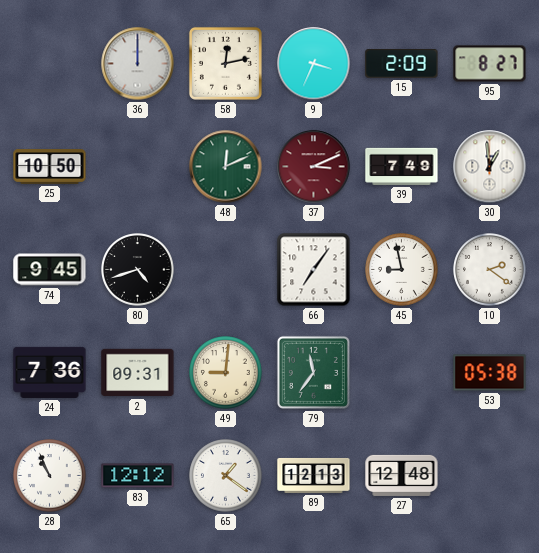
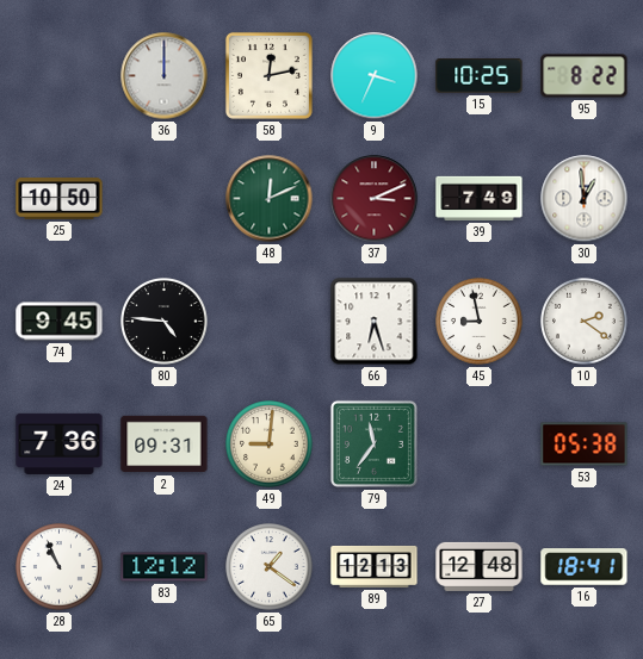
15: 2:09 -> 10:25
95: 8:27 -> 8:22
80: 4:42 -> 4:46
66: 7:06 -> 6:27
16: none -> 18:41
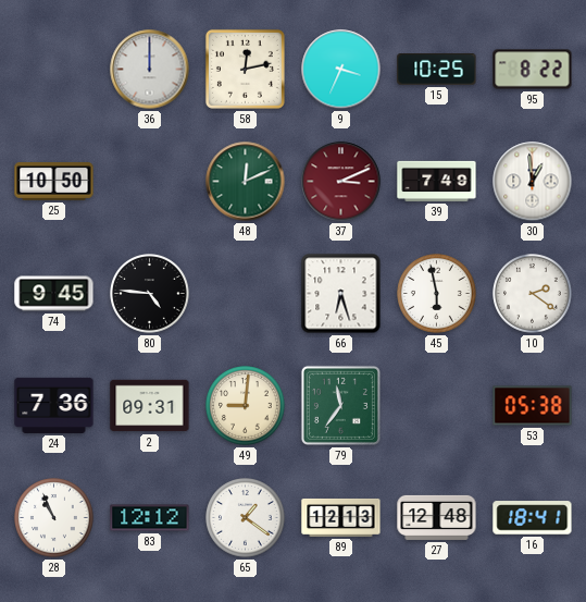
45: 8:58 -> 5:58
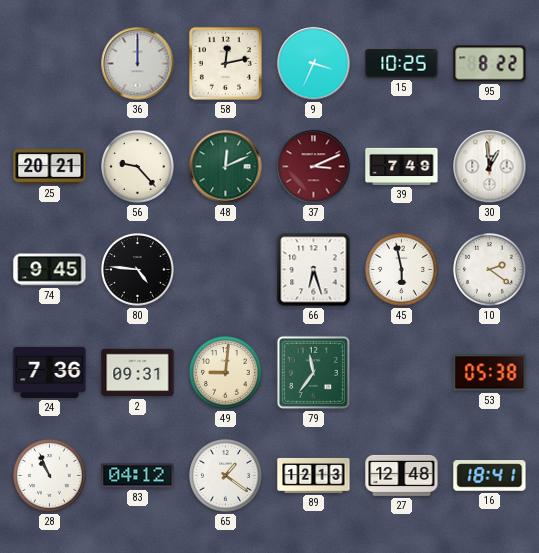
25: 10:50 -> 20:21
56: none -> 9:23
83: 12:12 -> 04:12
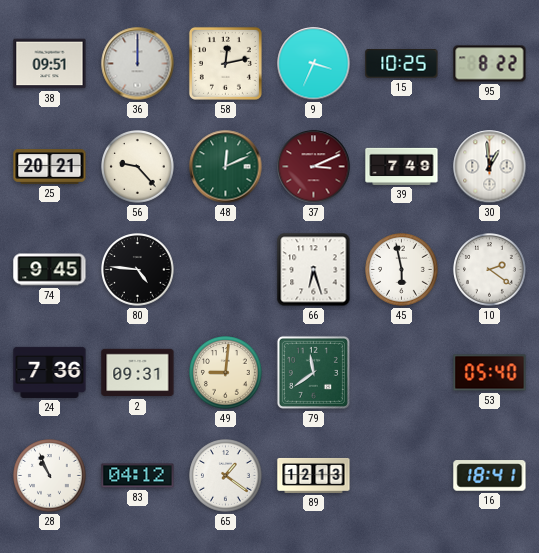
38: none -> 09:51
79: 11:36 -> 11:39
53: 05:38 -> 05:40
27: 12:48 -> none
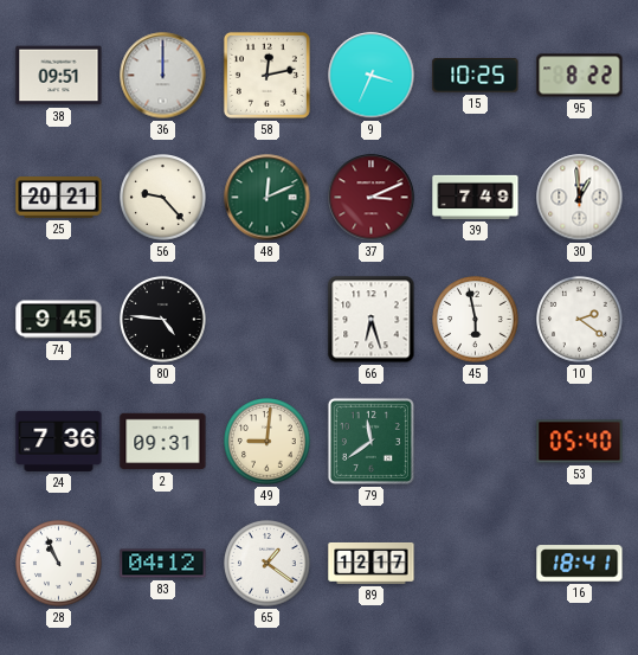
89: 12:13 -> 12:17
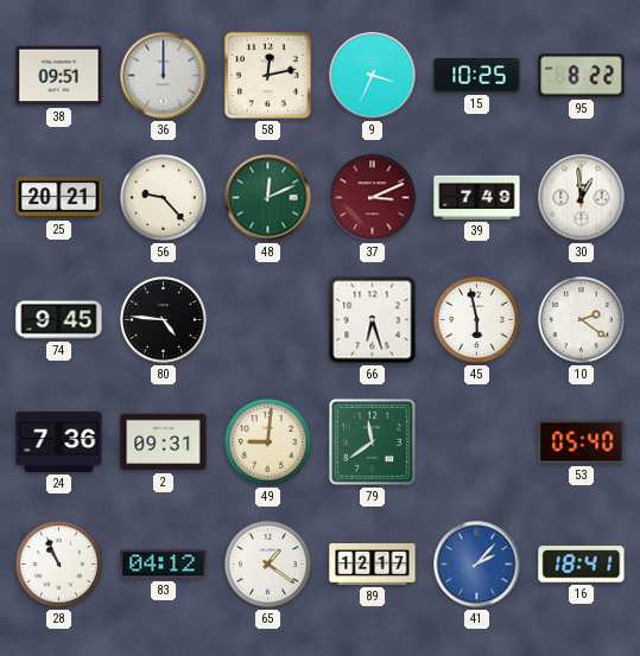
41: none -> 2:07
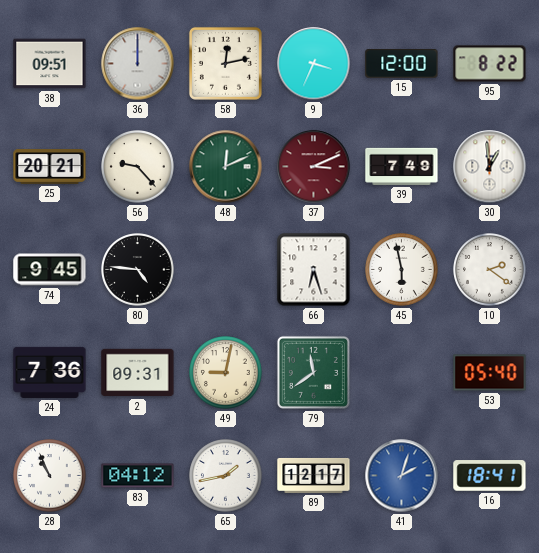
15: 10:25 -> 12:00
49: 9:01 -> 9:02
65: 1:21 -> 1:43
41: 2:07 -> 2:03
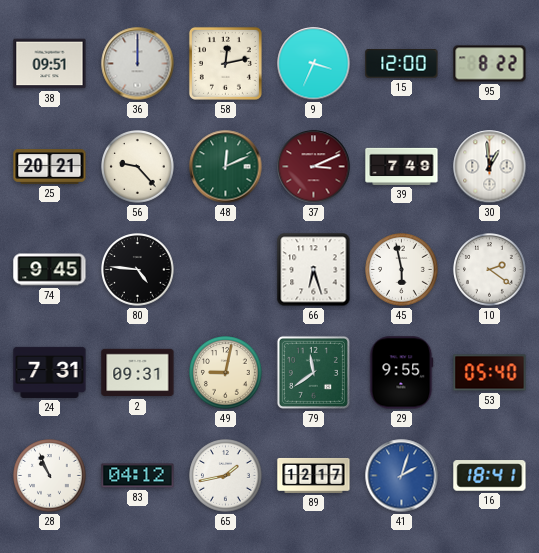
24: 7:36 -> 7:31
29: none -> 9:55
